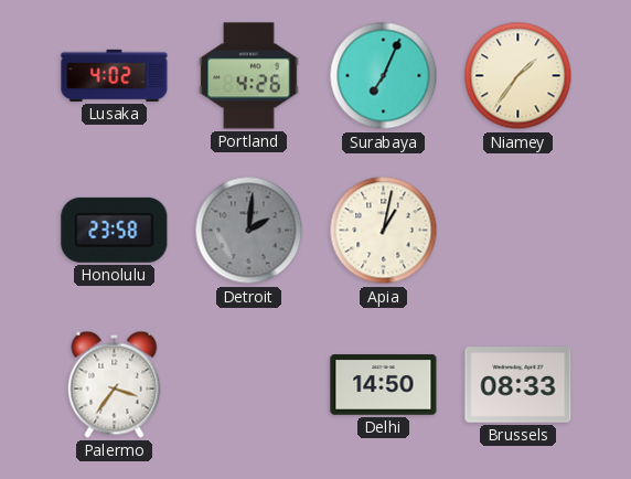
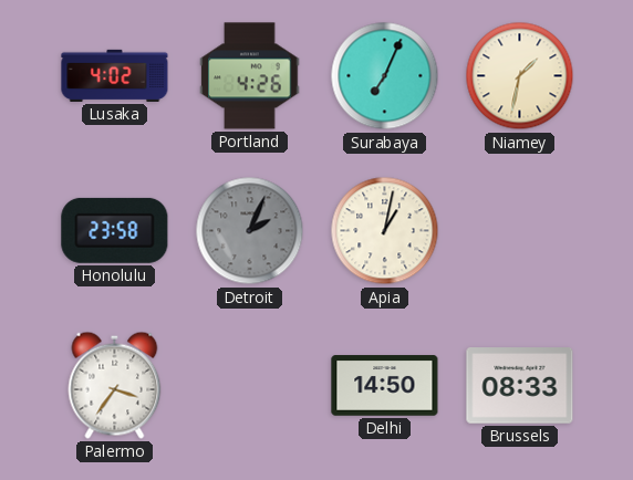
Niamey: 1:36 -> 1:32
Detroit: 2:01 -> 2:04
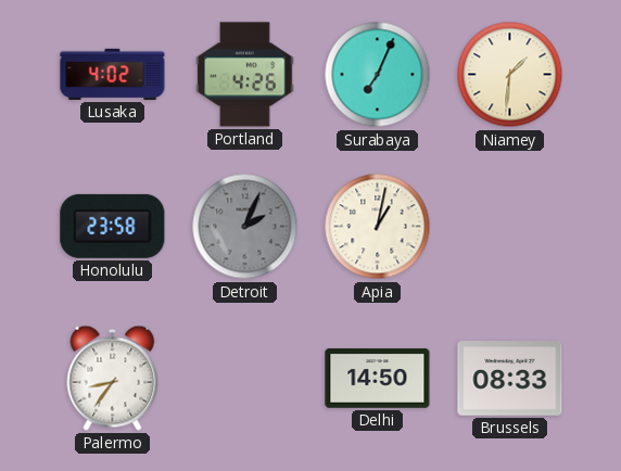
Niamey: 1:32 -> 1:31
Palermo: 3:36 -> 8:36
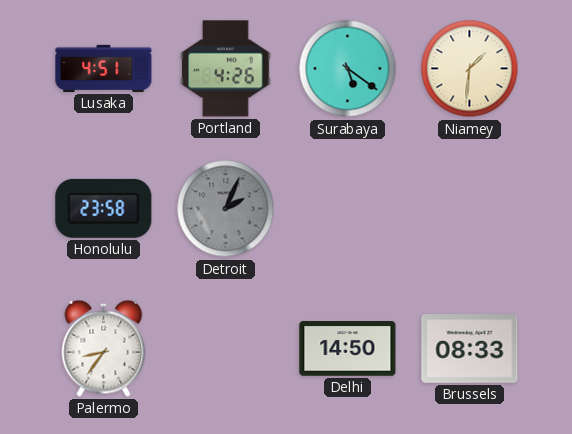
Lusaka: 4:02 -> 4:51
Surabaya: 7:04 -> 5:21
Apia: 1:02 -> none
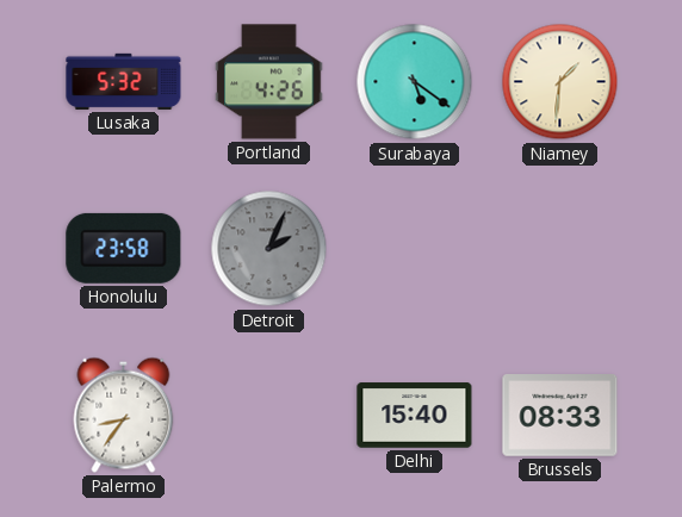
Lusaka: 4:51 -> 5:32
Delhi: 14:50 -> 15:40
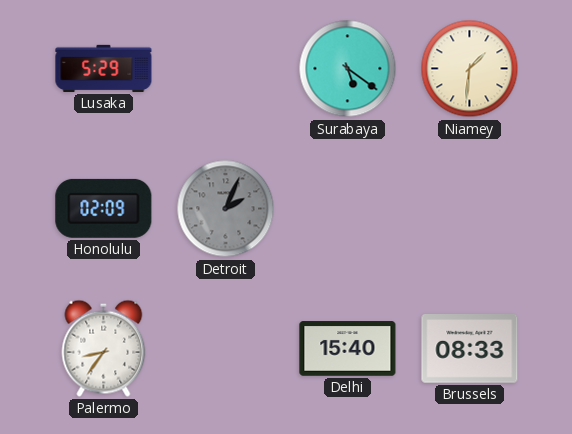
Lusaka: 5:32 -> 5:29
Portland: 4:26 -> none
Honolulu: 23:58 -> 02:09
